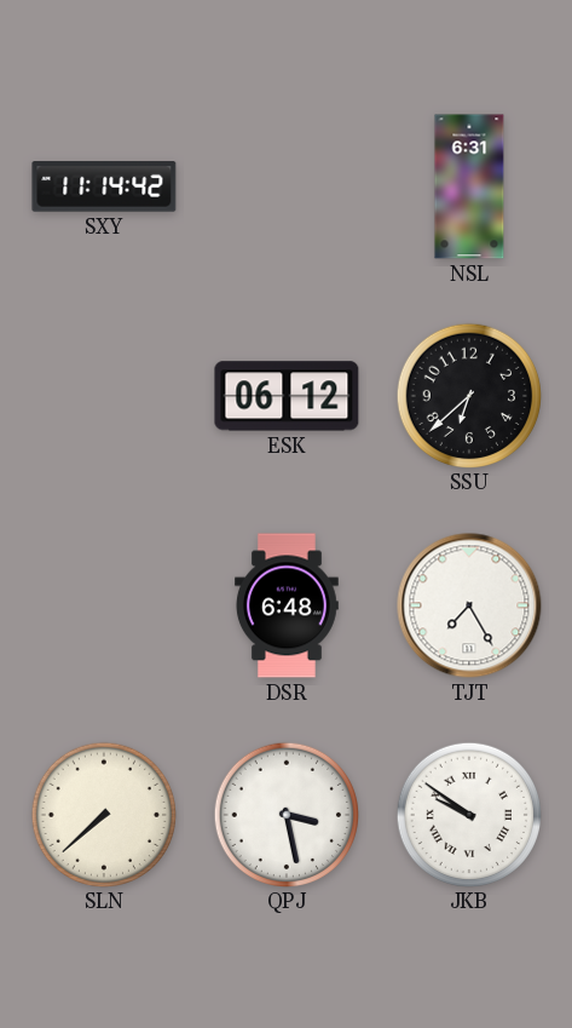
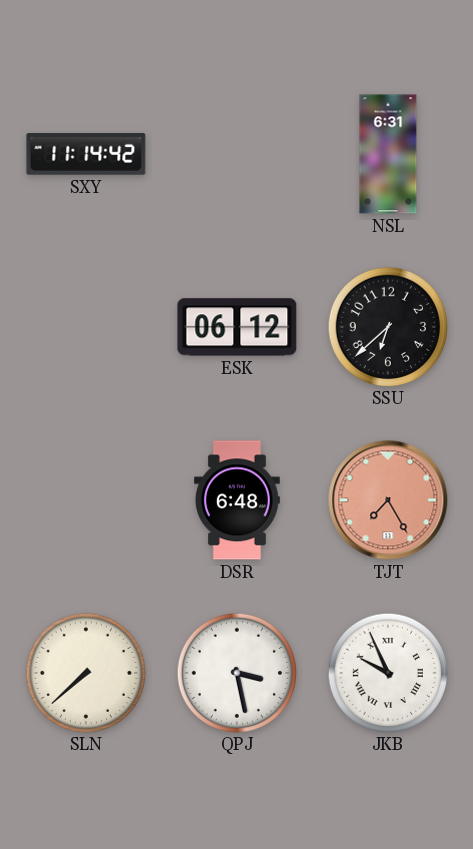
TJT dial: white -> salmon
JKB: 9:51 -> 9:56
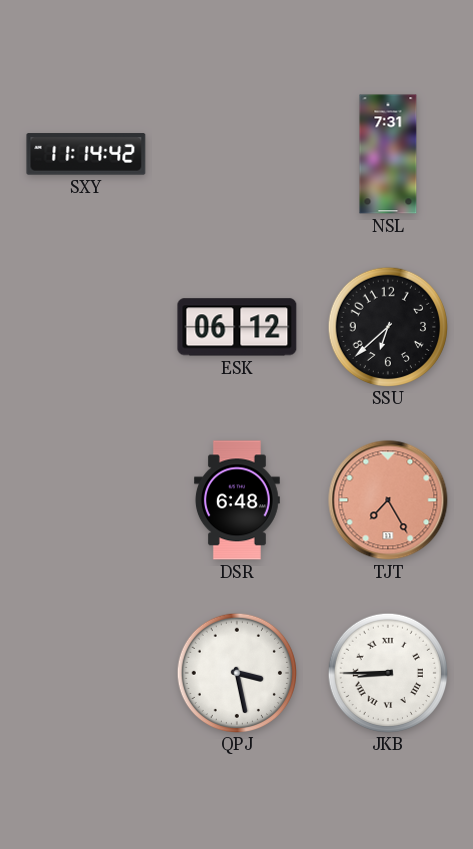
NSL: 6:31 -> 7:31
SLN: 7:38 -> none
JKB: 9:56 -> 8:45
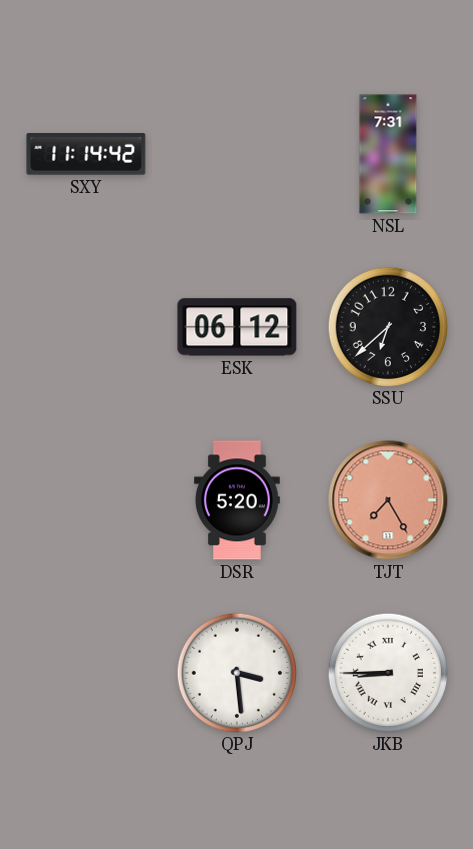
DSR: 6:48 -> 5:20
QPJ: 3:28 -> 3:29
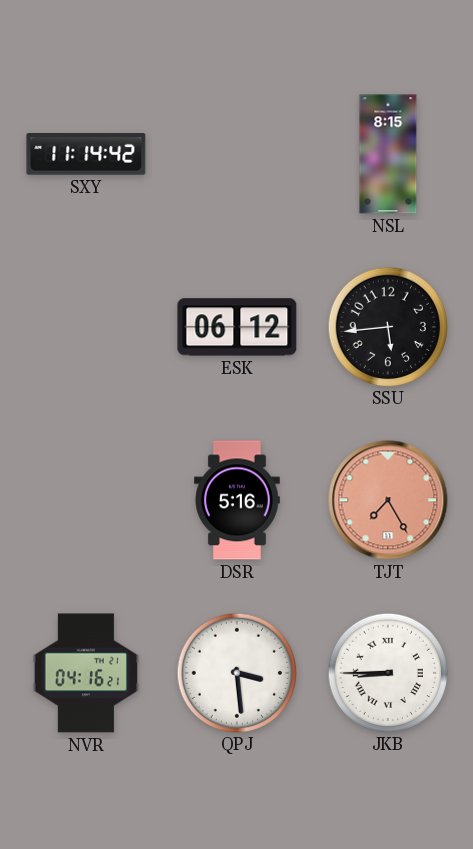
NSL: 7:31 -> 8:15
SSU: 6:38 -> 5:44
DSR: 5:20 -> 5:16
NVR: none -> 04:16
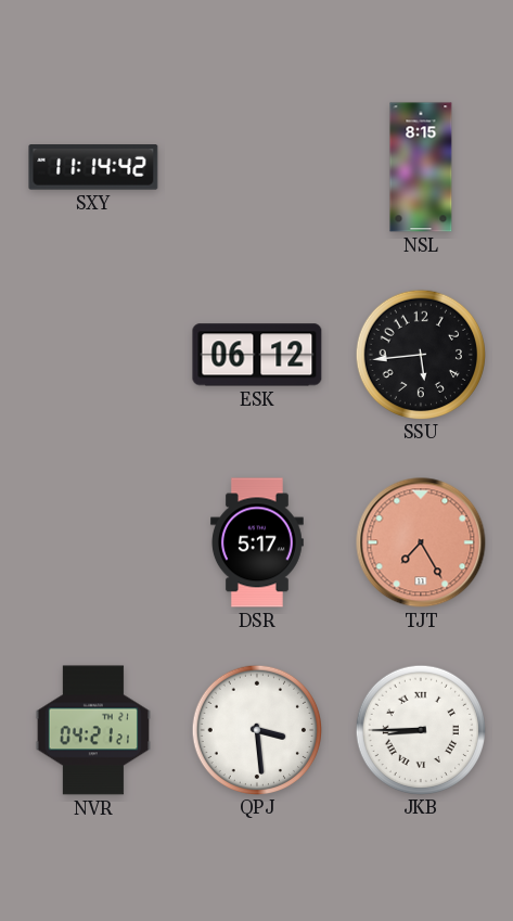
DSR: 5:16 -> 5:17
NVR: 04:16 -> 04:21
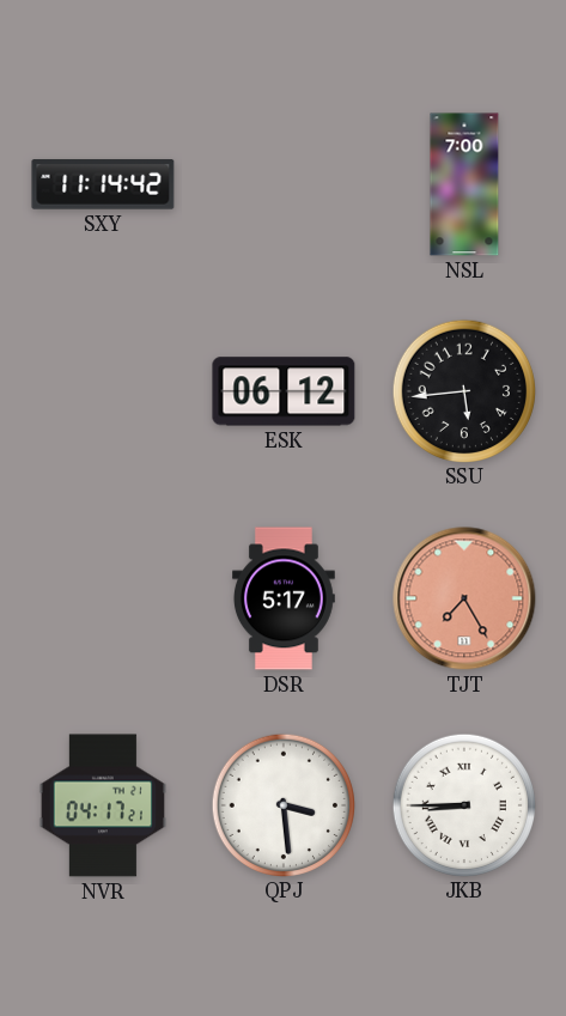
NSL: 8:15 -> 7:00
NVR: 04:21 -> 04:17
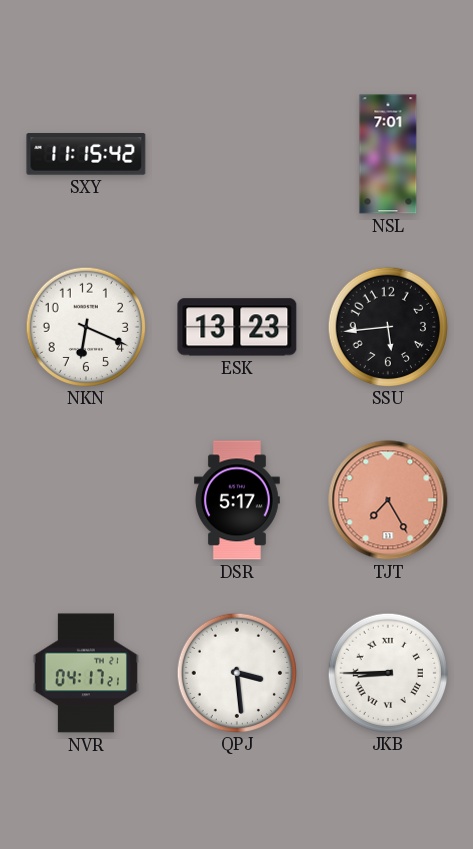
SXY: 11:14 -> 11:15
NSL: 7:00 -> 7:01
NKN: none -> 6:19
ESK: 06:12 -> 13:23
